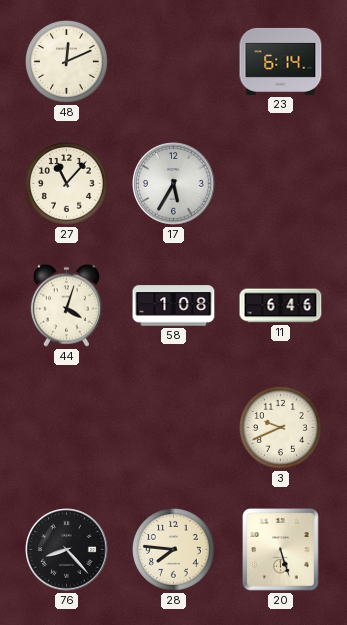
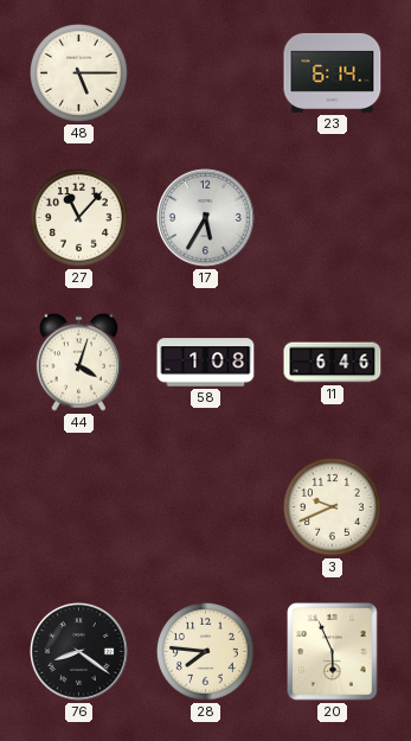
48: 12:11 -> 5:15
76: 8:23 -> 8:21
20: 5:27 -> 5:56
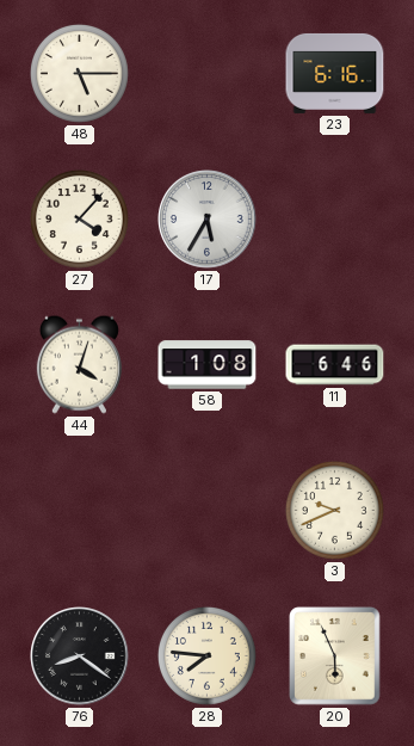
23: 6:14 -> 6:16
27: 11:07 -> 4:07
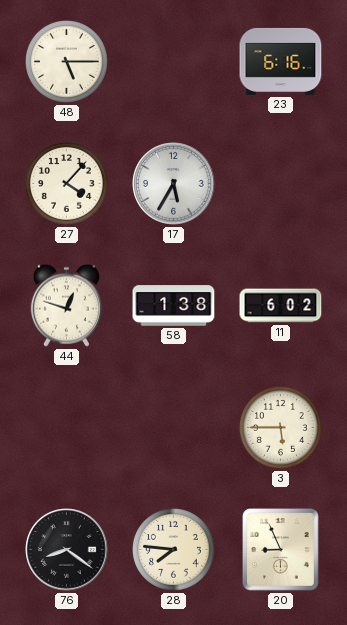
44: 4:03 -> 12:48
58: 1:08 -> 1:38
11: 6:46 -> 6:02
3: 9:41 -> 5:45
20: 5:56 -> 8:56
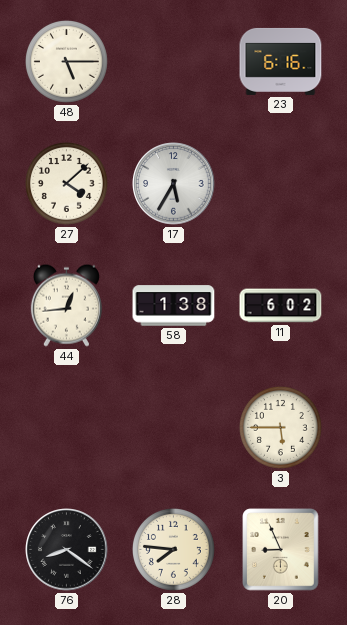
27: 4:07 -> 4:08
44: 12:48 -> 12:44
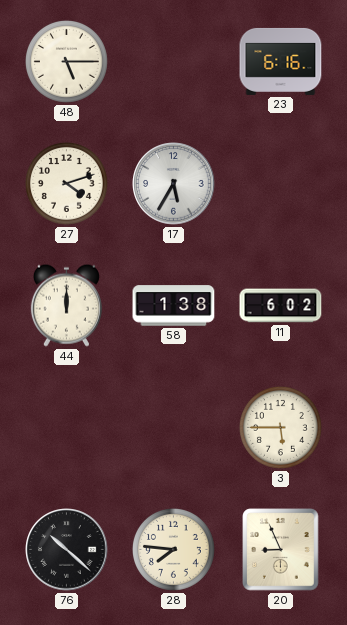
27: 4:08 -> 4:12
44: 12:44 -> 12:00
76: 8:21 -> 10:22
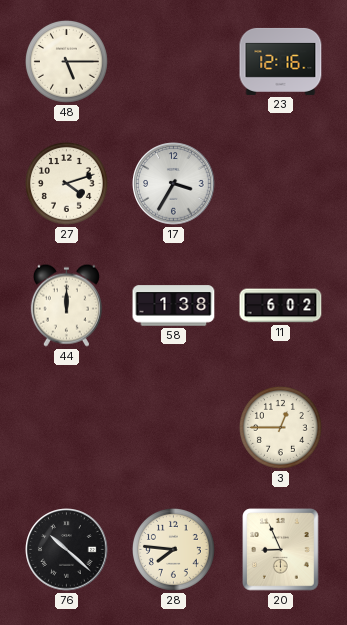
23: 6:16 -> 12:16
17: 5:35 -> 3:35
3: 5:45 -> 12:45
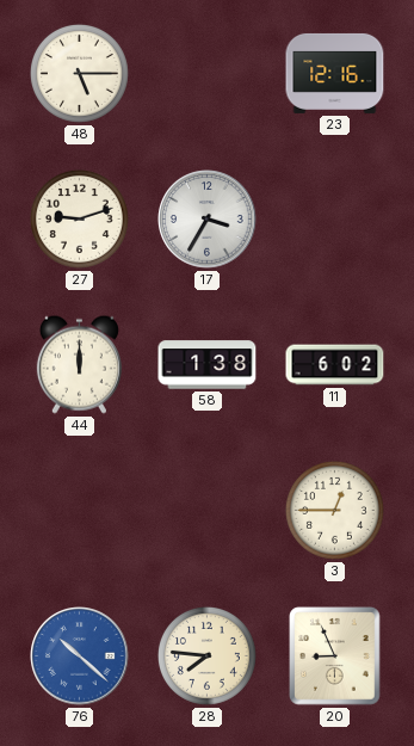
27: 4:12 -> 9:12
76 dial: black -> blue
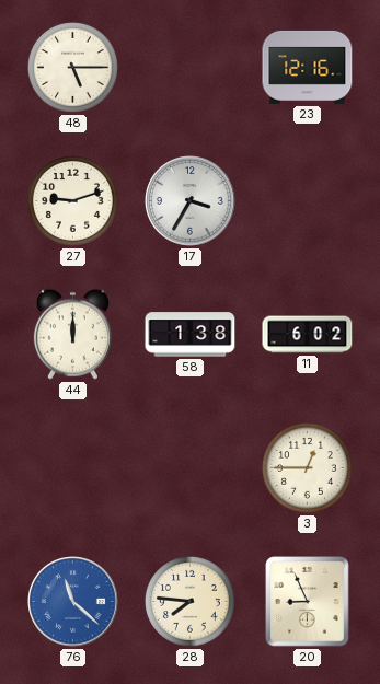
76: 10:22 -> 11:22
